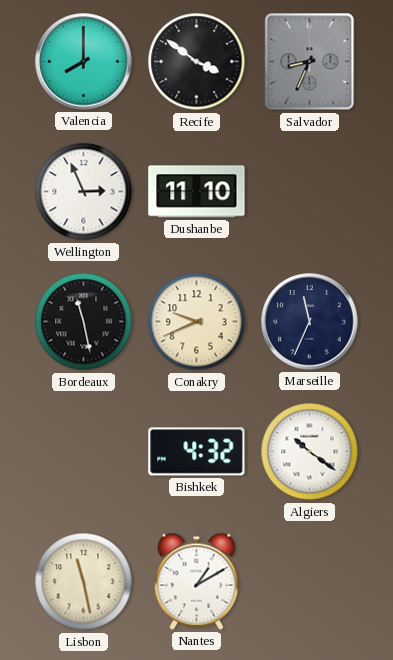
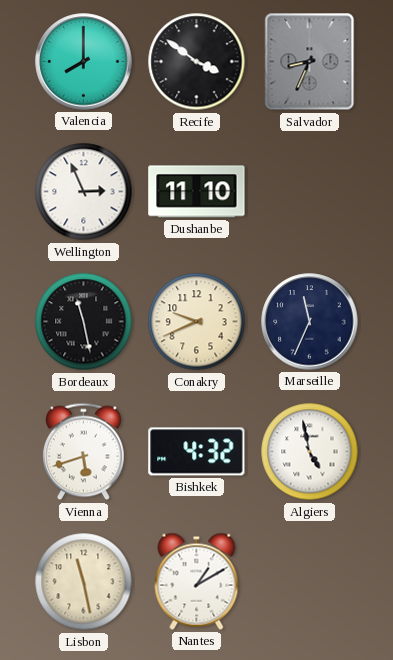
Vienna: none -> 5:42
Algiers: 10:21 -> 4:58
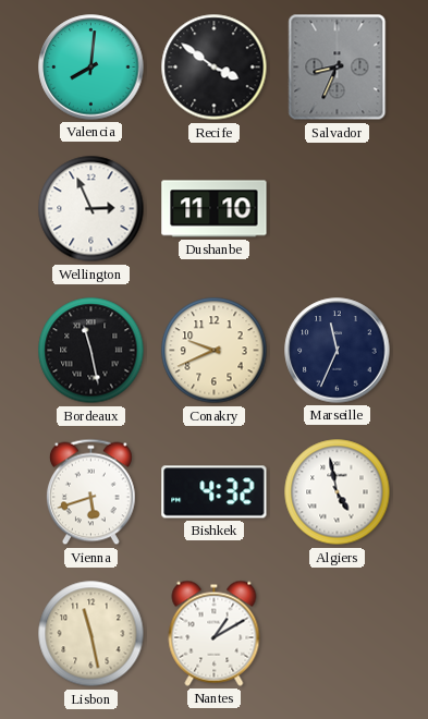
Valencia: 8:00 -> 8:01
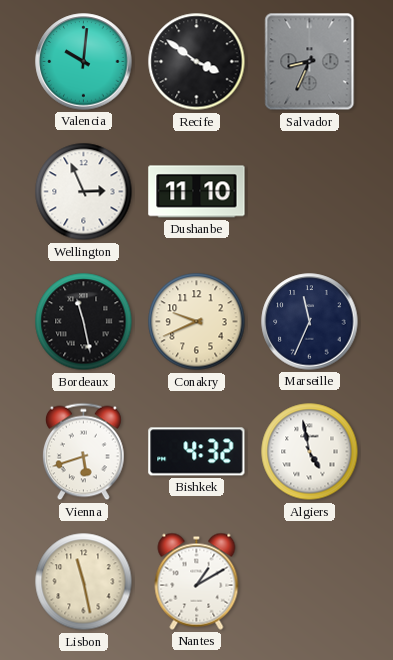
Valencia: 8:01 -> 10:01
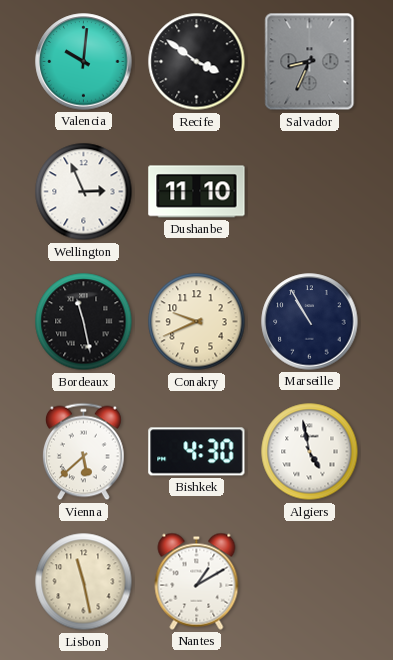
Marseille: 11:34 -> 10:55
Vienna: 5:42 -> 5:38
Bishkek: 4:32 -> 4:30
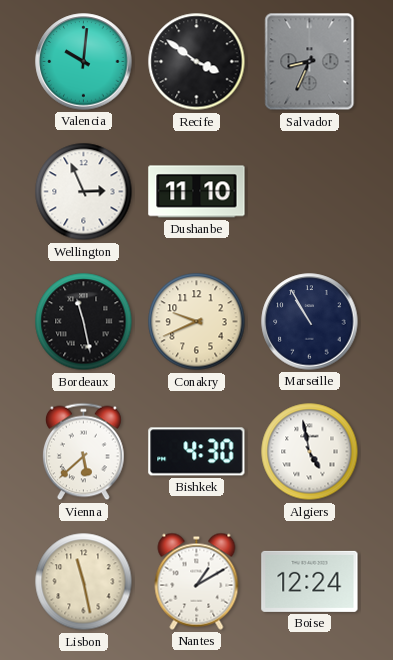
Boise: none -> 12:24
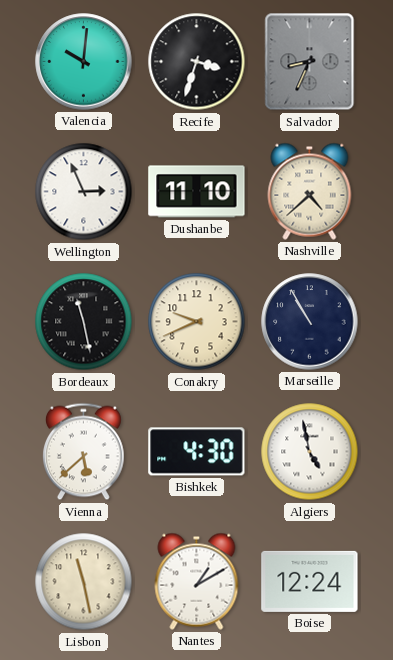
Recife: 3:51 -> 3:33
Nashville: none -> 4:38
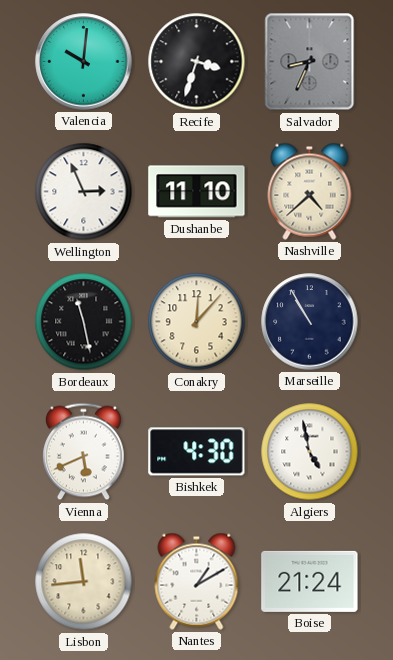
Conakry: 9:41 -> 12:07
Vienna: 5:38 -> 5:41
Lisbon: 11:28 -> 11:44
Boise: 12:24 -> 21:24
